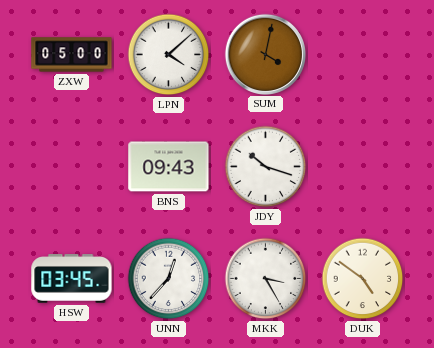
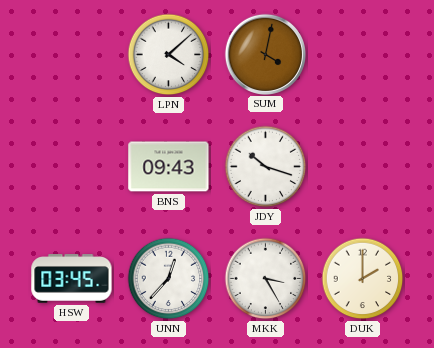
ZXW: 05:00 -> none
DUK: 4:51 -> 2:00
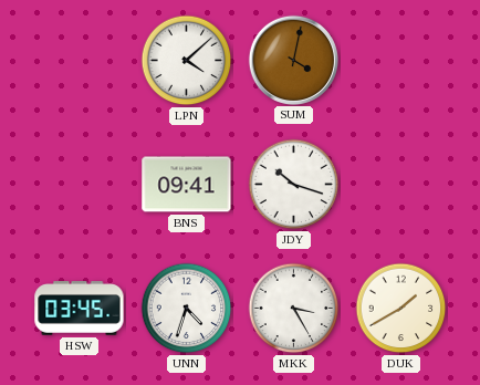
BNS: 09:43 -> 09:41
UNN: 12:37 -> 4:33
DUK: 2:00 -> 1:40
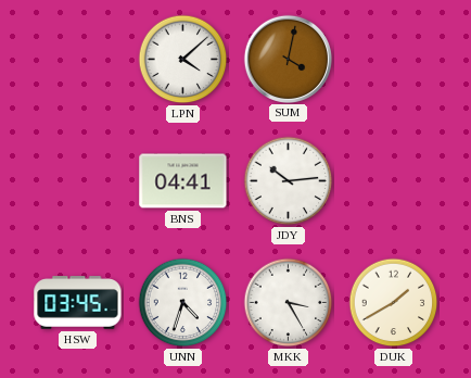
BNS: 09:41 -> 04:41
JDY: 10:18 -> 10:14
